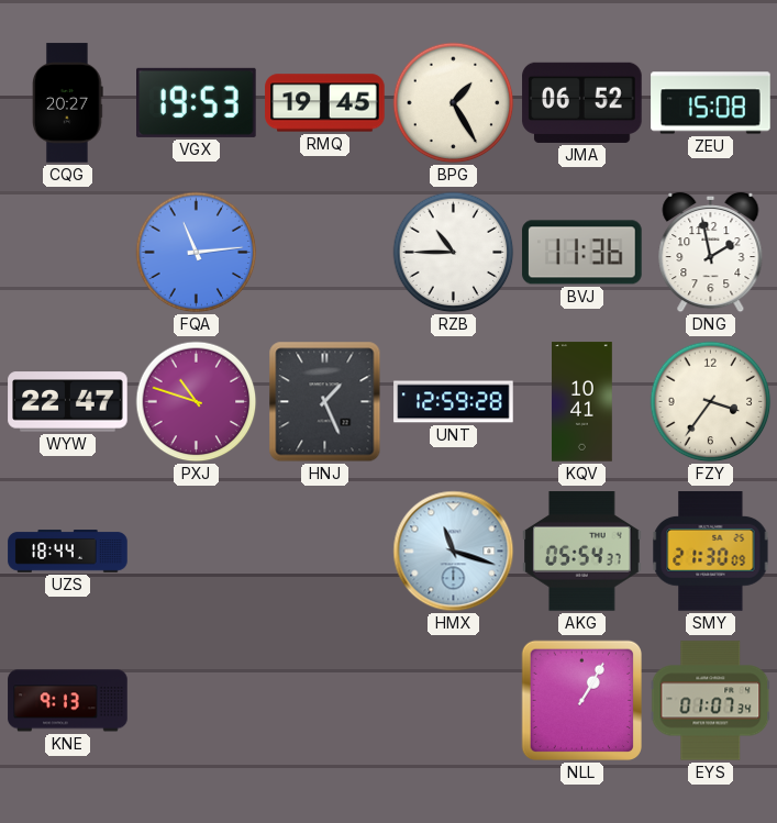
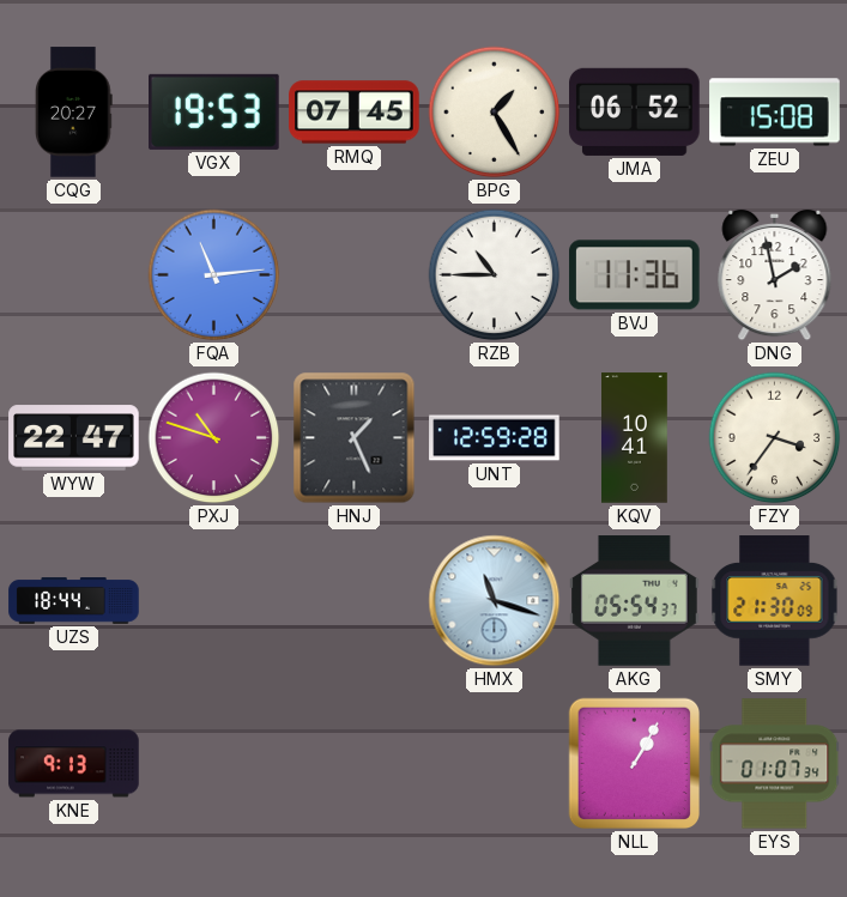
RMQ: 19:45 -> 07:45
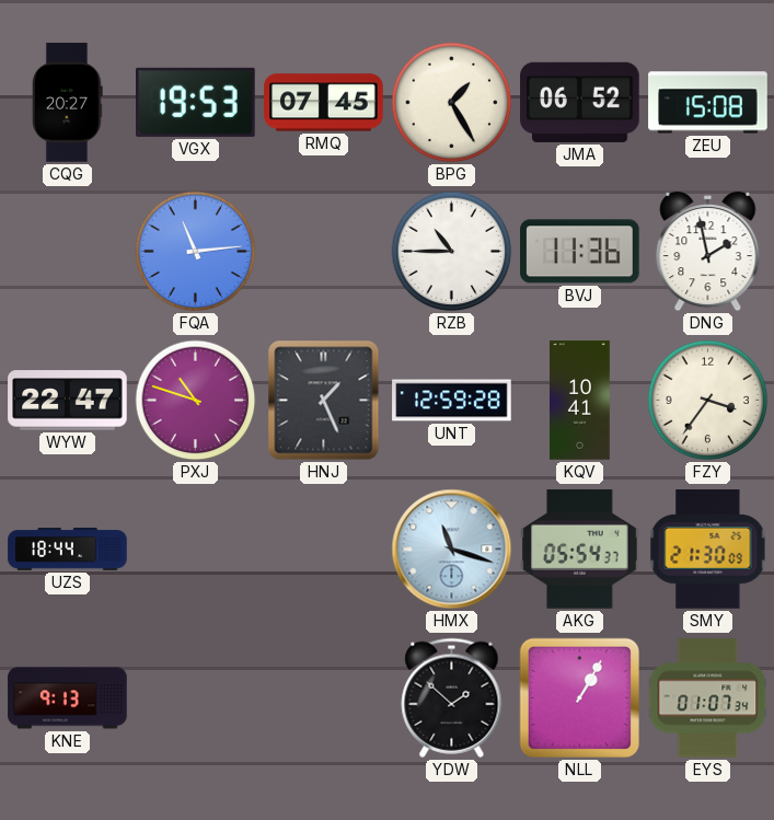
YDW: none -> 1:52
